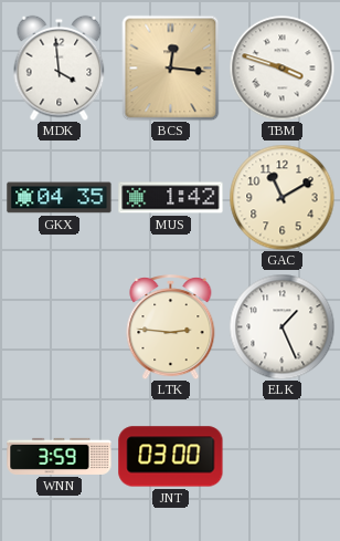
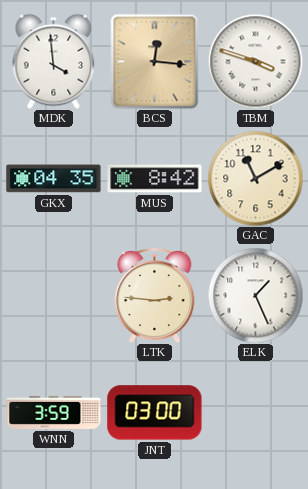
MUS: 1:42 -> 8:42
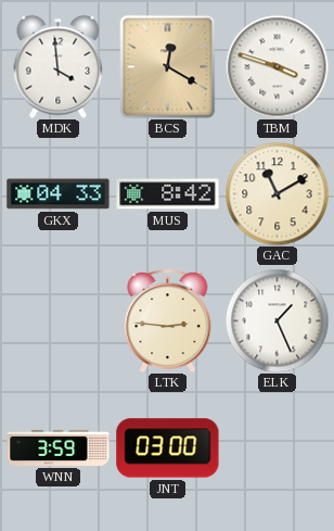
BCS: 12:16 -> 12:20
GKX: 04:35 -> 04:33
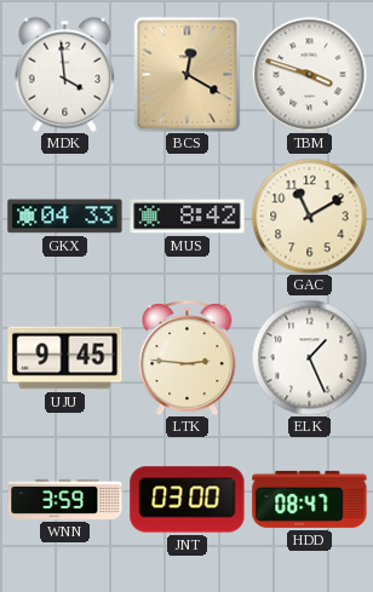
UJU: none -> 9:45
HDD: none -> 08:47
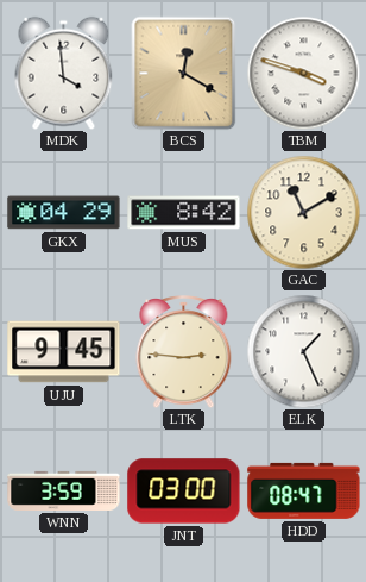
GKX: 04:33 -> 04:29
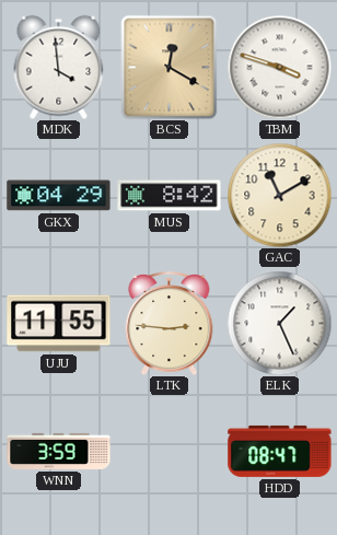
UJU: 9:45 -> 11:55
JNT: 03:00 -> none
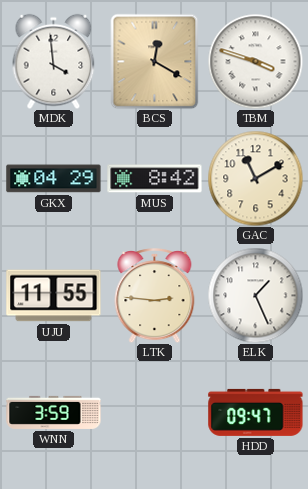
HDD: 08:47 -> 09:47
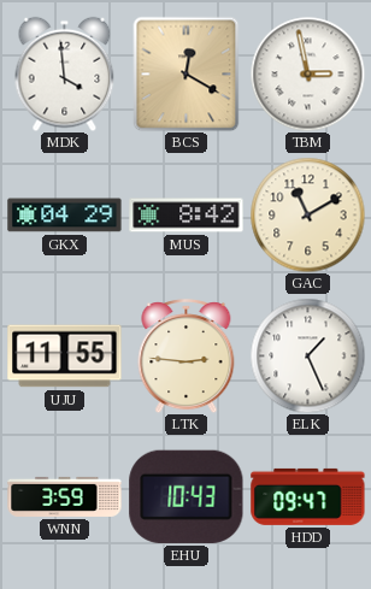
TBM: 3:48 -> 2:58
EHU: none -> 10:43
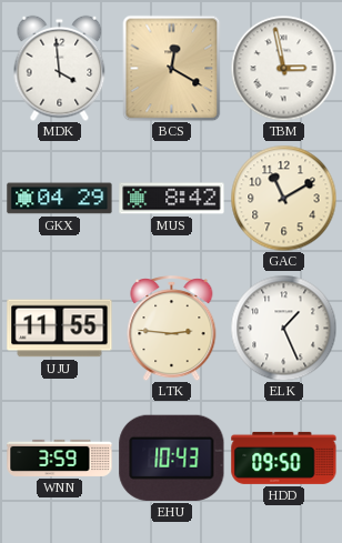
HDD: 09:47 -> 09:50
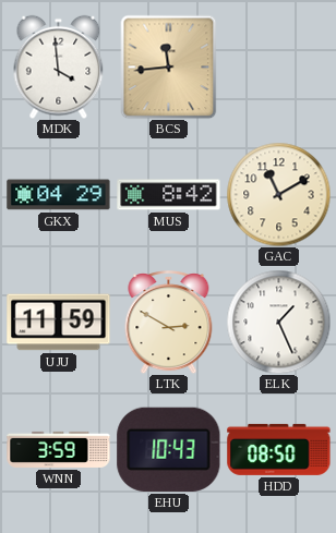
BCS: 12:20 -> 11:44
TBM: 2:58 -> none
UJU: 11:55 -> 11:59
LTK: 2:46 -> 2:50
HDD: 09:50 -> 08:50
